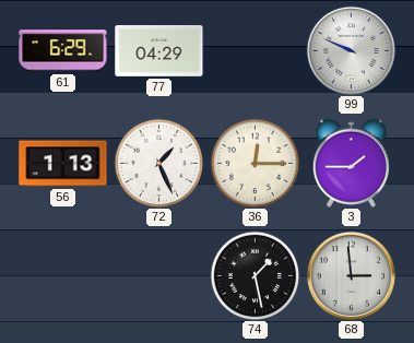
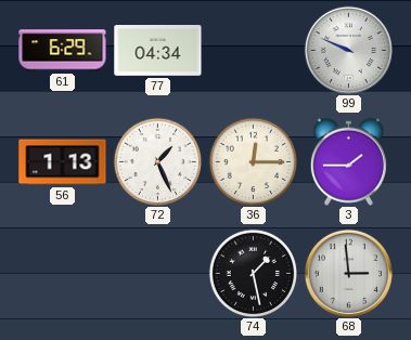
77: 04:29 -> 04:34
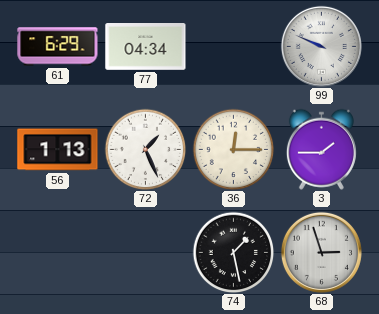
68: 2:59 -> 2:57
